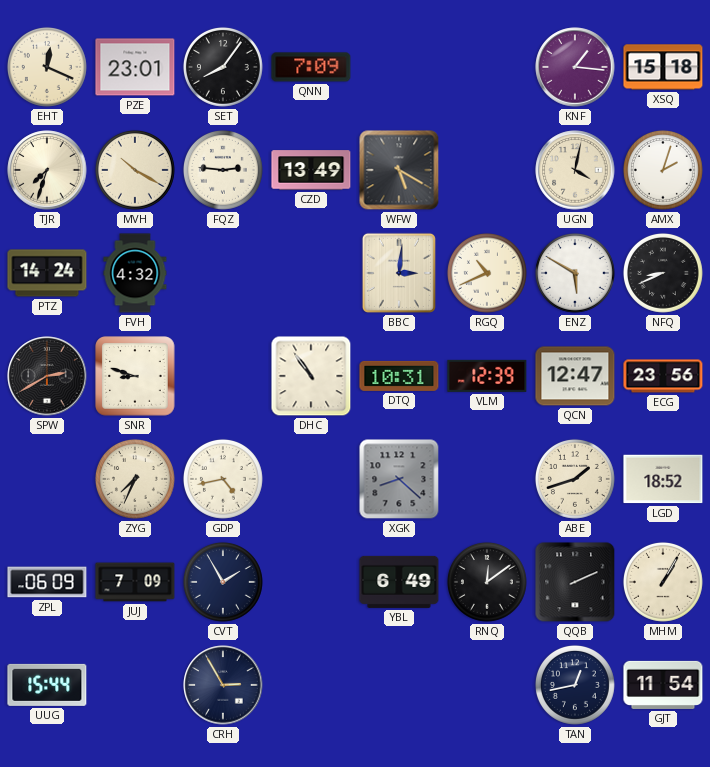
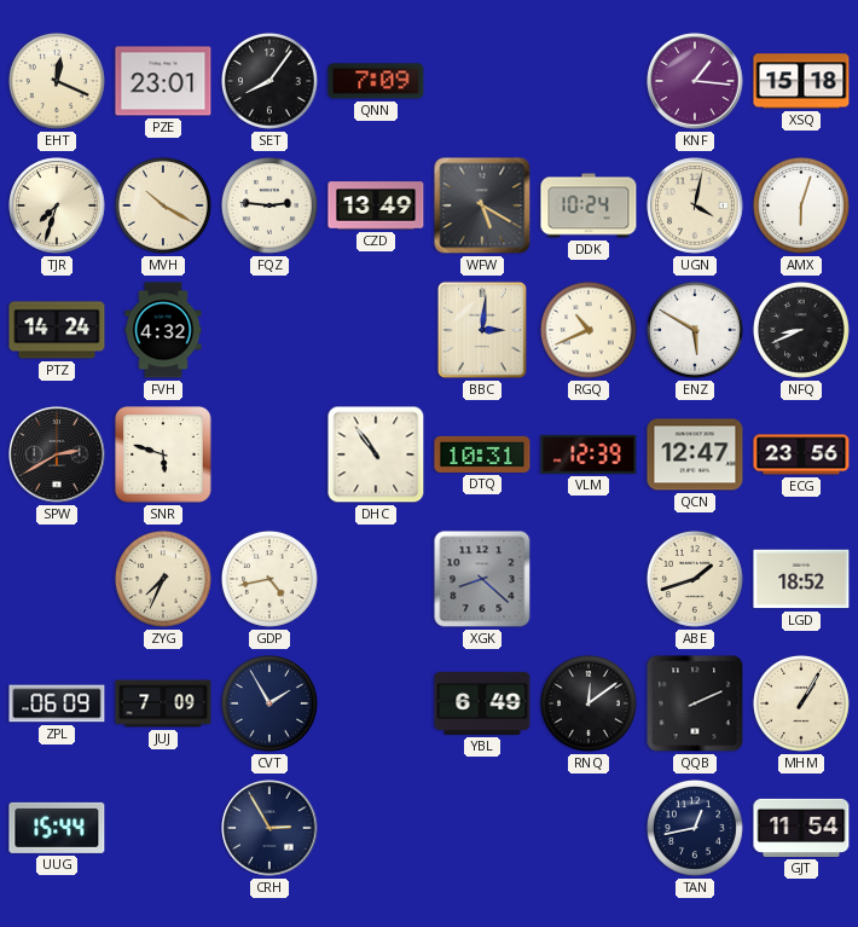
DDK: none -> 10:24
AMX: 2:03 -> 6:03
SNR: 8:48 -> 5:48
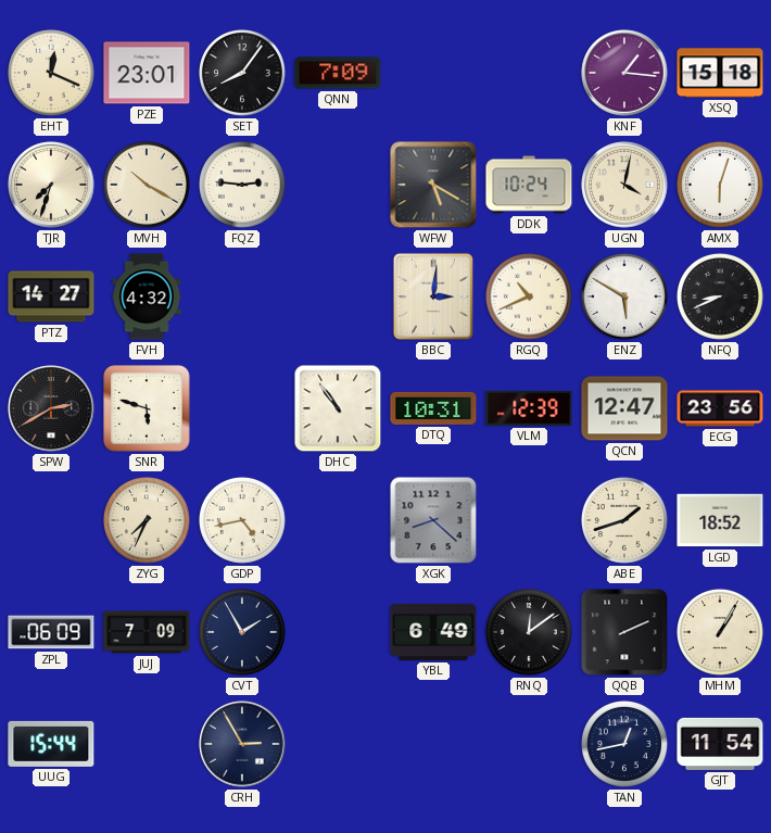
CZD: 13:49 -> none
PTZ: 14:24 -> 14:27
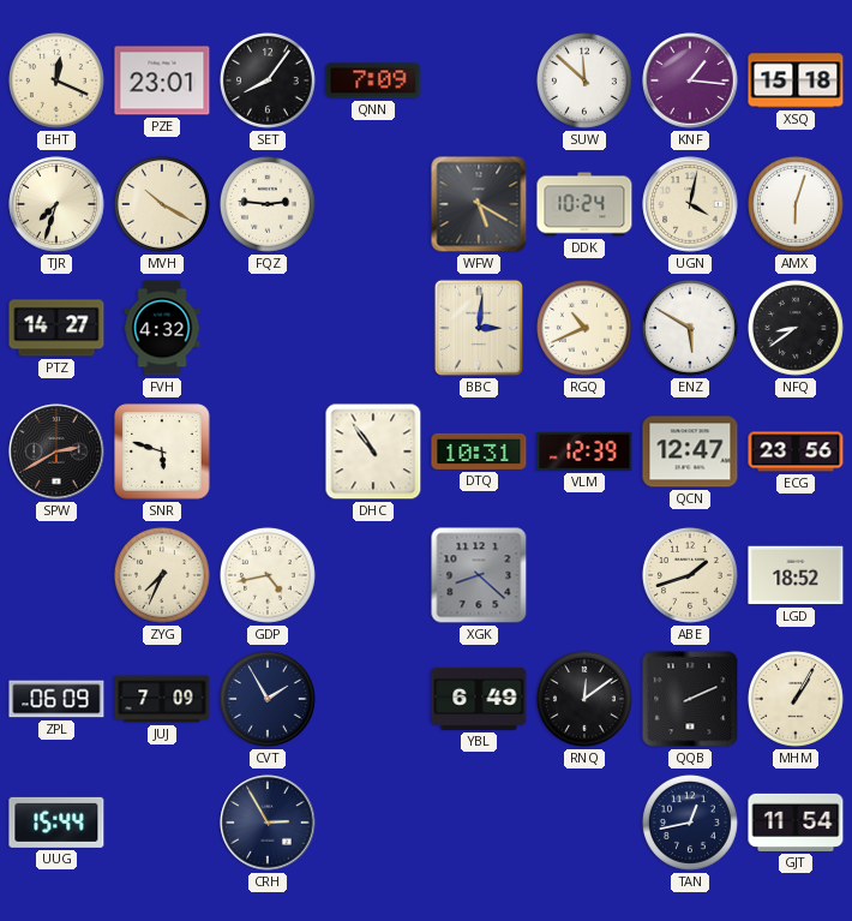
SUW: none -> 11:52
NFQ: 8:41 -> 8:39
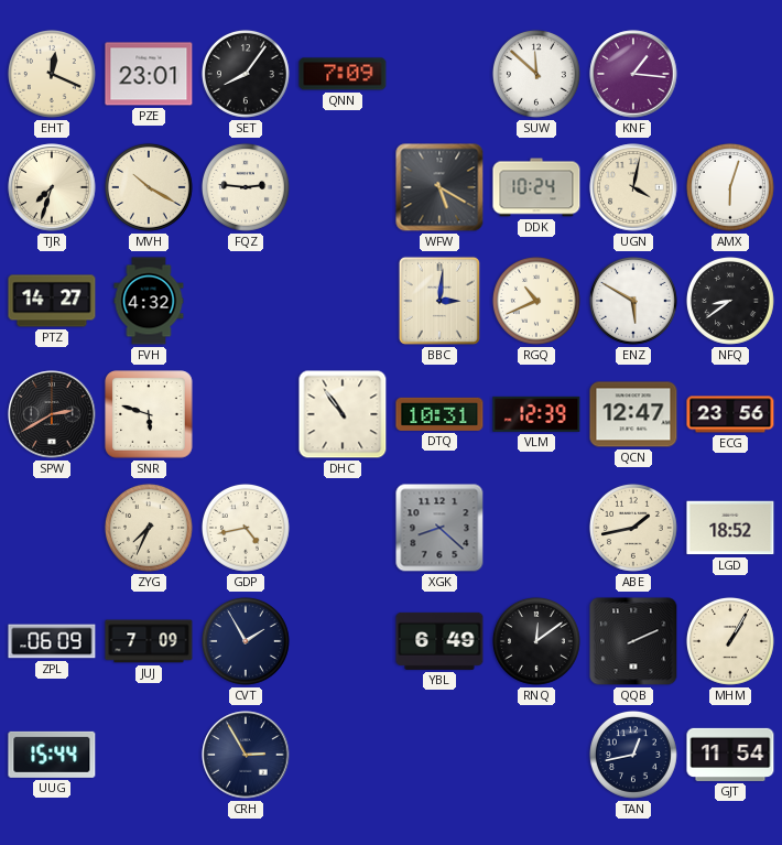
XSQ: 15:18 -> none
ABE: 1:42 -> 1:43
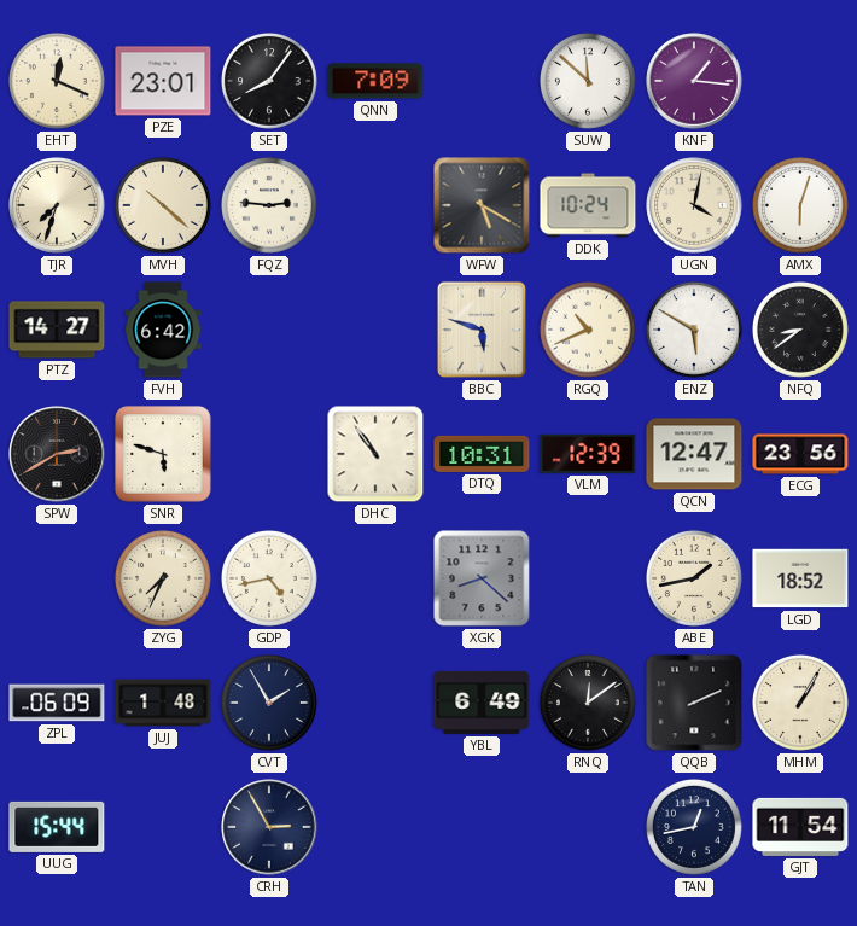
MVH: 10:20 -> 10:22
FVH: 4:32 -> 6:42
BBC: 3:01 -> 5:48
JUJ: 7:09 -> 1:48
